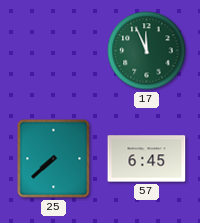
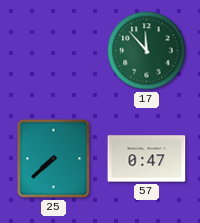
17: 11:56 -> 11:53
57: 6:45 -> 0:47
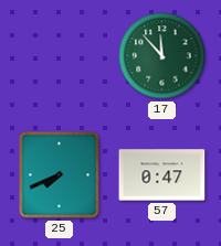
25: 7:38 -> 7:41
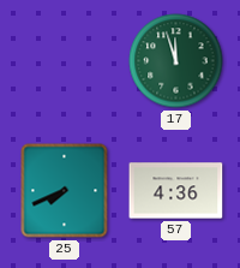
17: 11:53 -> 11:57
57: 0:47 -> 4:36
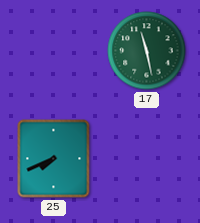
17: 11:57 -> 11:28
57: 4:36 -> none
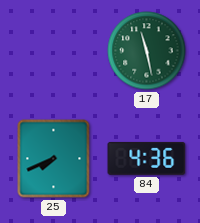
84: none -> 4:36
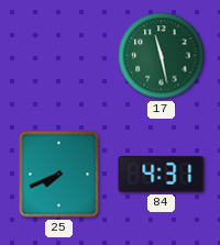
84: 4:36 -> 4:31
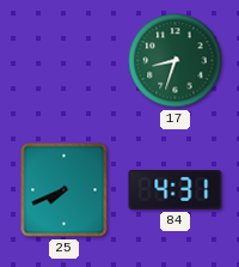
17: 11:28 -> 8:33
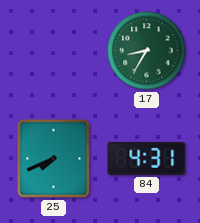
17: 8:33 -> 8:35
